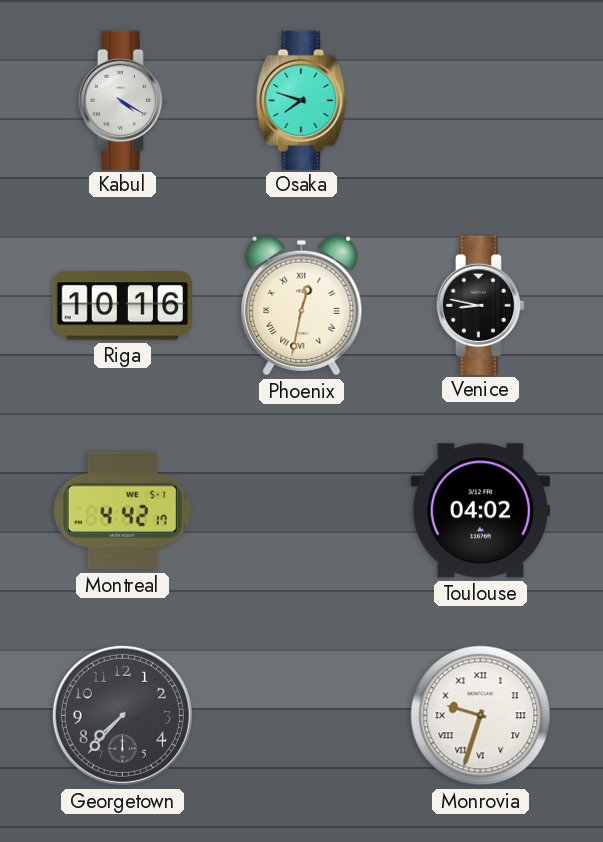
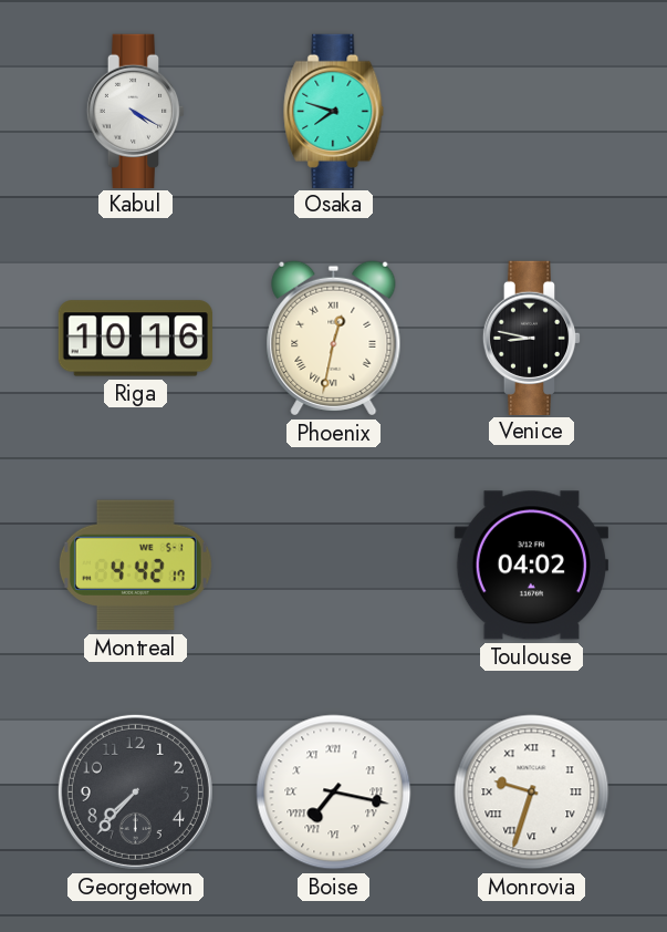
Boise: none -> 7:17
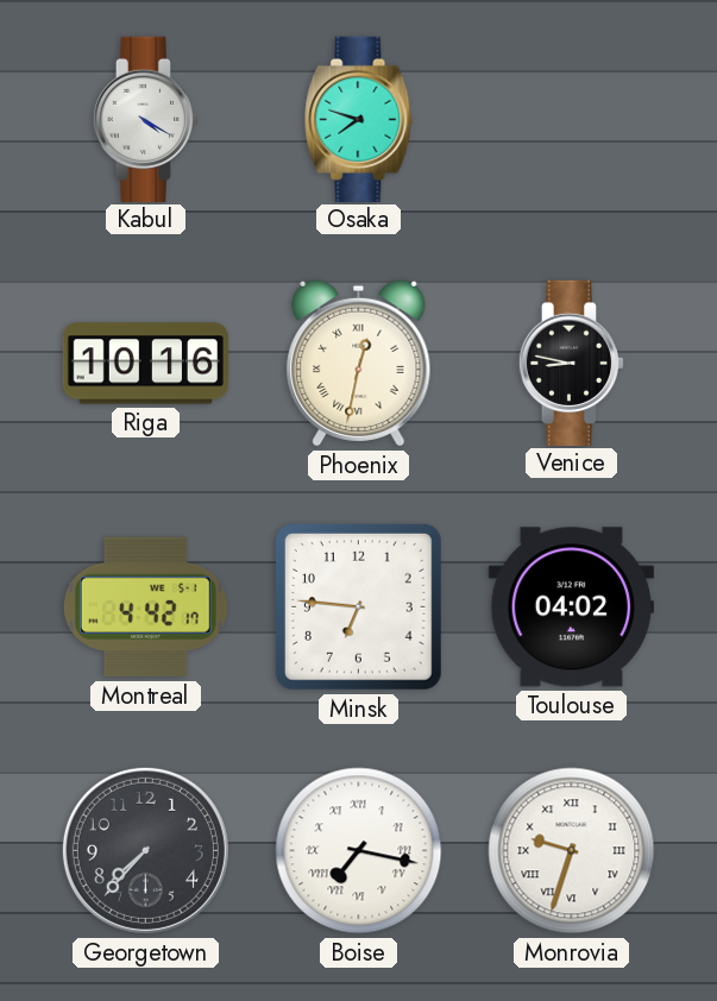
Minsk: none -> 6:46
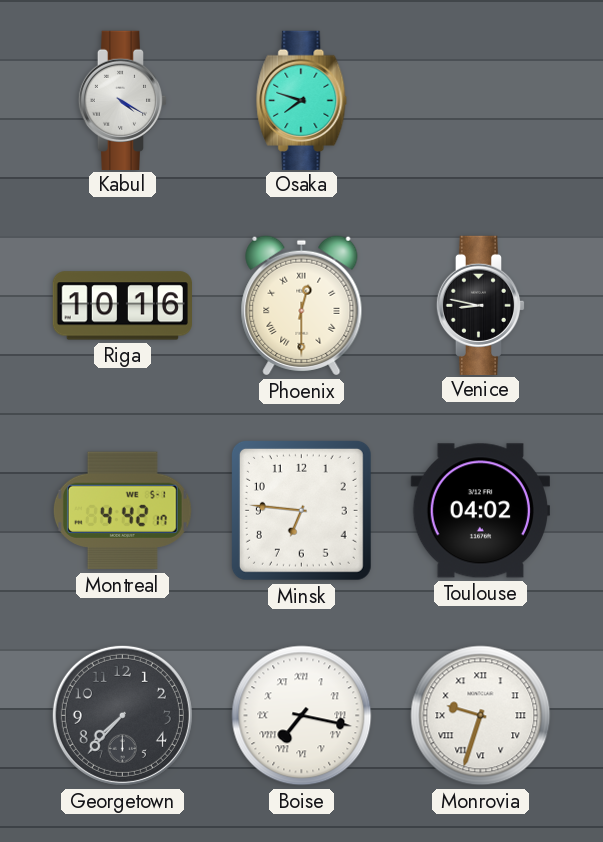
Phoenix: 12:32 -> 12:30
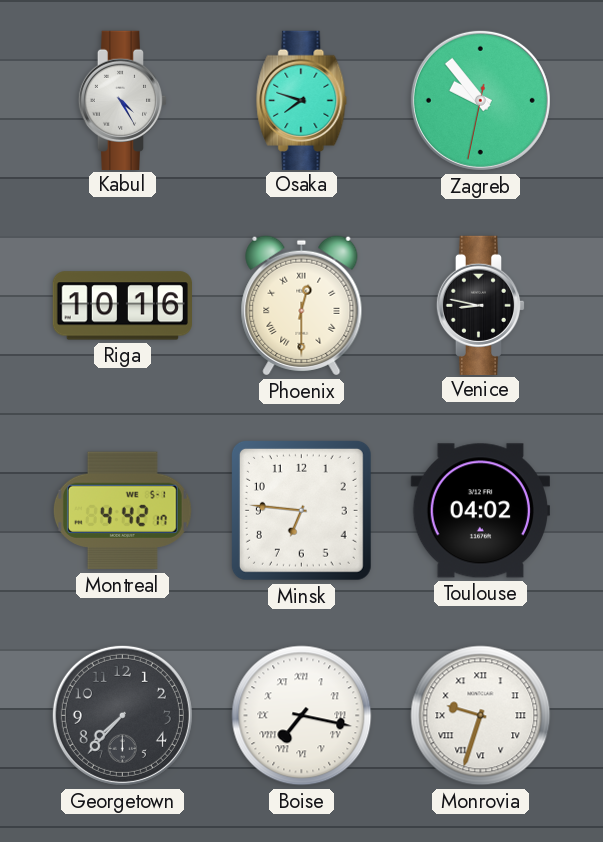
Kabul: 4:20 -> 4:25
Zagreb: none -> 9:53
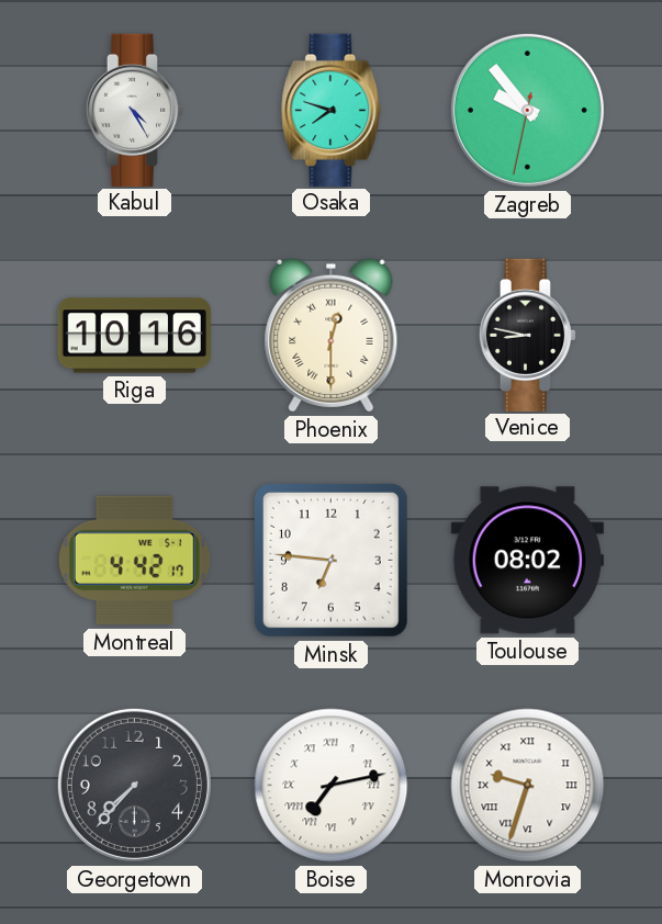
Toulouse: 04:02 -> 08:02
Boise: 7:17 -> 7:13
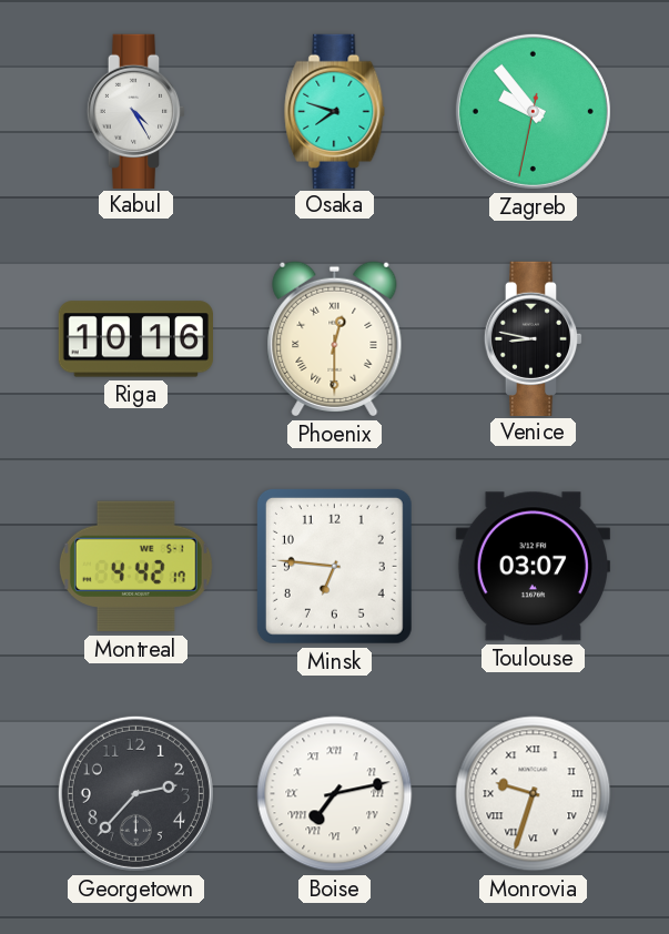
Toulouse: 08:02 -> 03:07
Georgetown: 7:37 -> 2:37
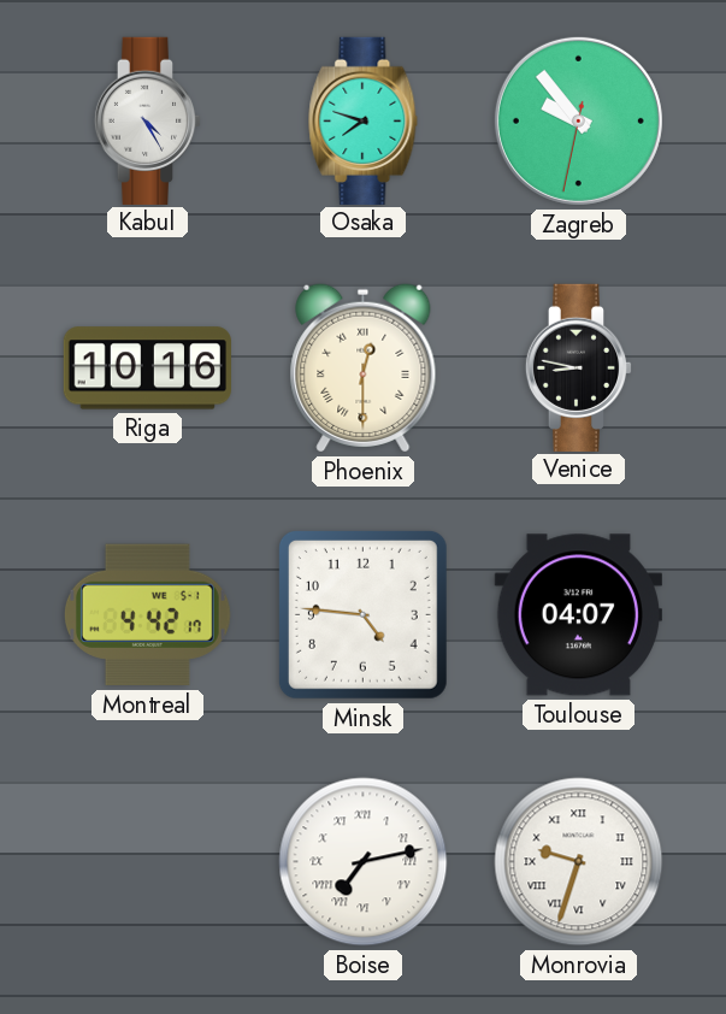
Minsk: 6:46 -> 4:46
Toulouse: 03:07 -> 04:07
Georgetown: 2:37 -> none
